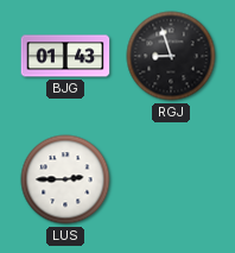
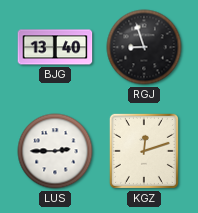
BJG: 01:43 -> 13:40
KGZ: none -> 12:12
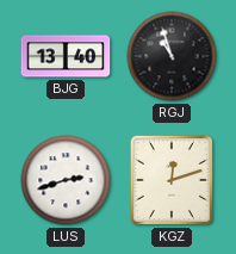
RGJ: 8:57 -> 10:57
LUS: 2:45 -> 2:42
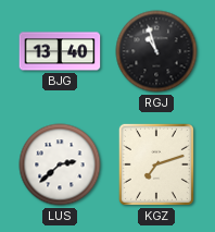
LUS: 2:42 -> 2:38
KGZ: 12:12 -> 7:12
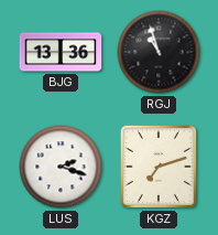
BJG: 13:40 -> 13:36
LUS: 2:38 -> 2:18
